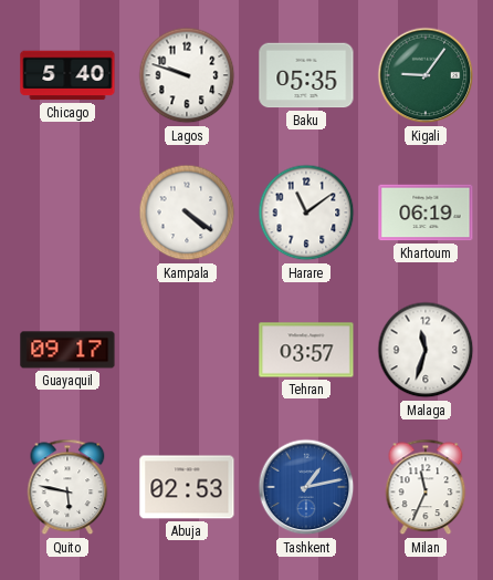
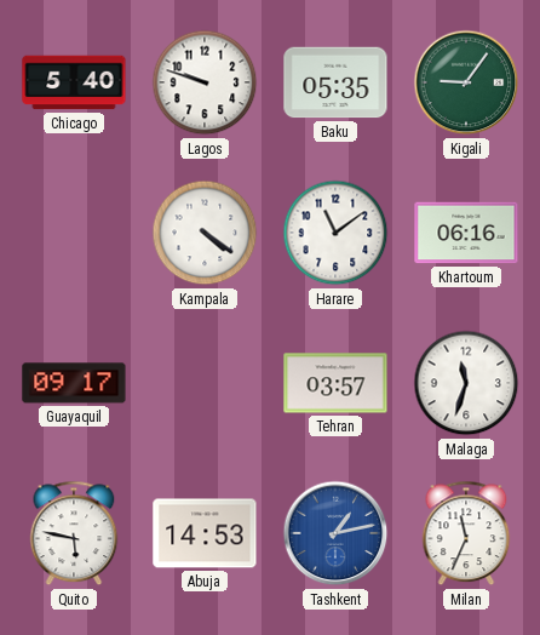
Khartoum: 06:19 -> 06:16
Abuja: 02:53 -> 14:53
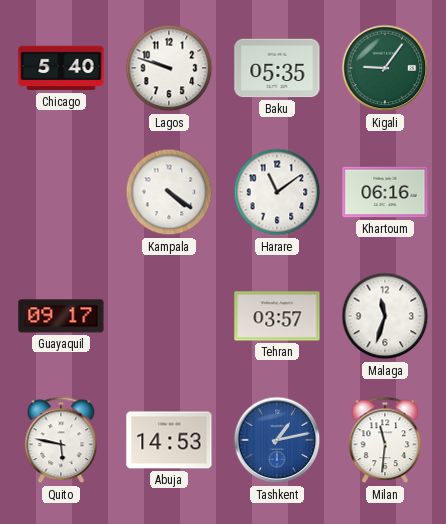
Milan: 11:34 -> 11:31
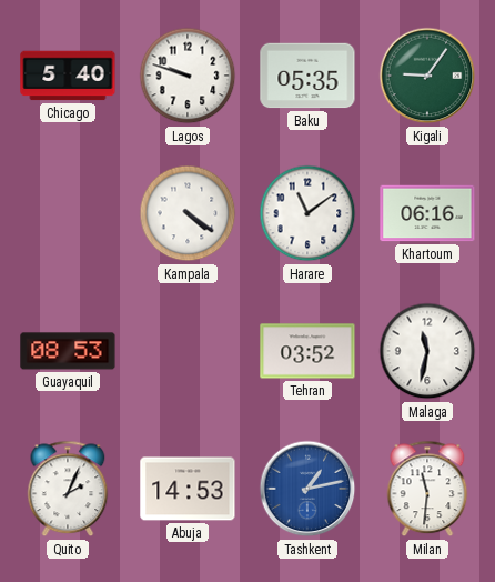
Guayaquil: 09:17 -> 08:53
Tehran: 03:57 -> 03:52
Malaga: 11:33 -> 11:32
Quito: 5:47 -> 2:04
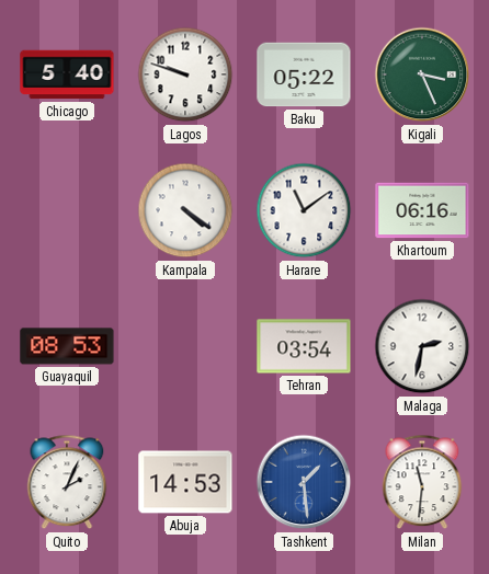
Baku: 05:35 -> 05:22
Kigali: 9:06 -> 3:26
Tehran: 03:52 -> 03:54
Malaga: 11:32 -> 2:32
Tashkent: 1:13 -> 1:29
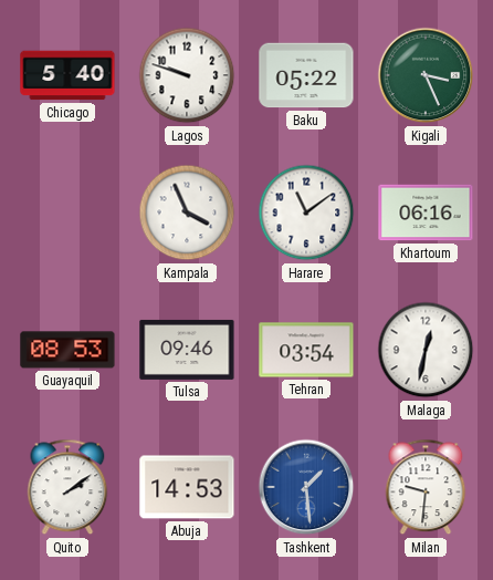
Kampala: 4:21 -> 3:56
Tulsa: none -> 09:46
Malaga: 2:32 -> 12:32
Quito: 2:04 -> 2:09
Milan: 11:31 -> 9:31
